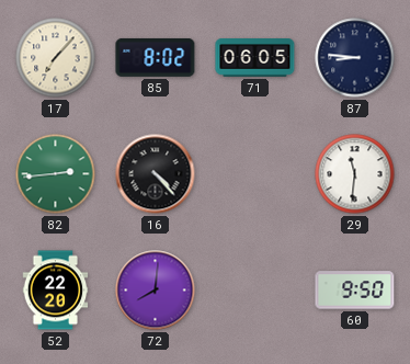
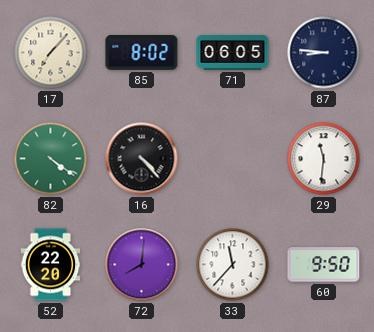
82: 2:44 -> 4:21
33: none -> 11:37
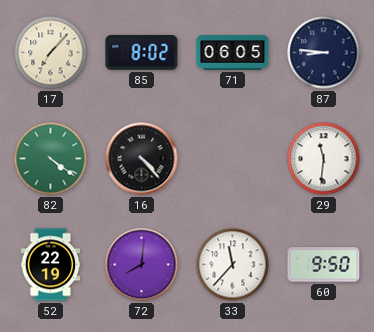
52: 22:20 -> 22:19
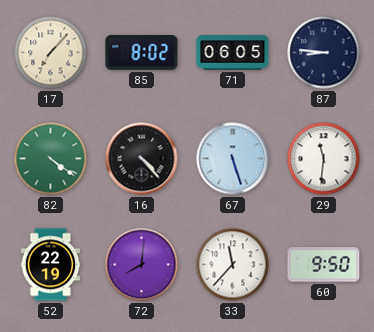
67: none -> 5:27
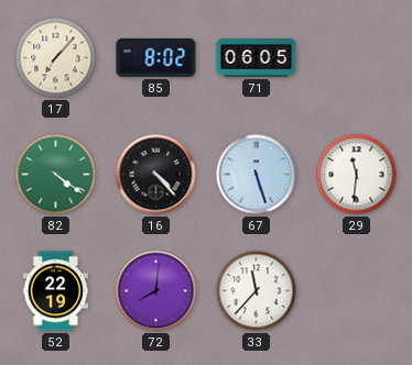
87: 8:46 -> none
60: 9:50 -> none
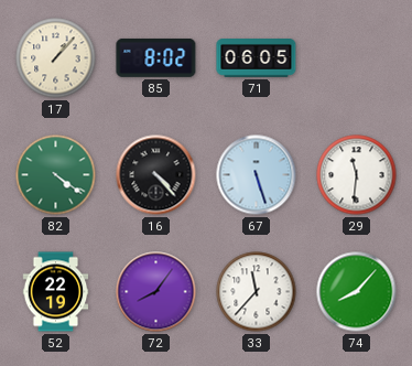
17: 7:07 -> 1:07
72: 8:01 -> 8:06
74: none -> 8:07
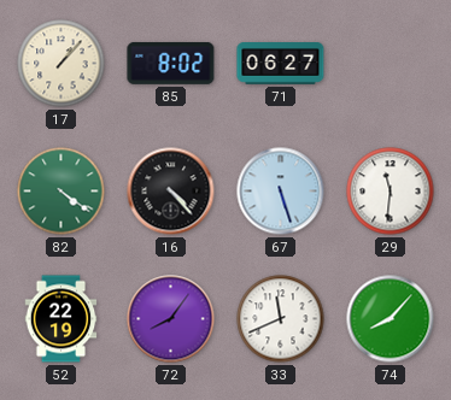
71: 06:05 -> 06:27
33: 11:37 -> 11:41
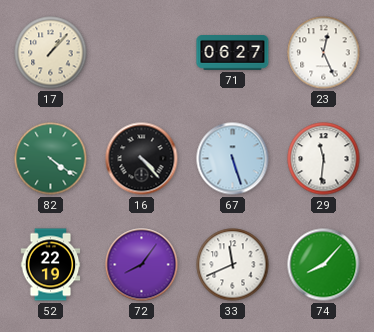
85: 8:02 -> none
23: none -> 12:26
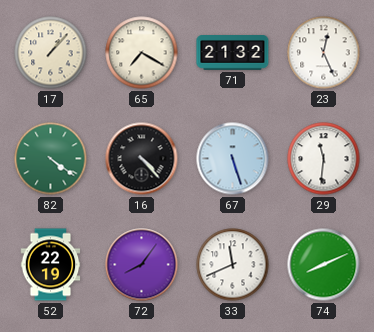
65: none -> 7:20
71: 06:27 -> 21:32
74: 8:07 -> 8:11
